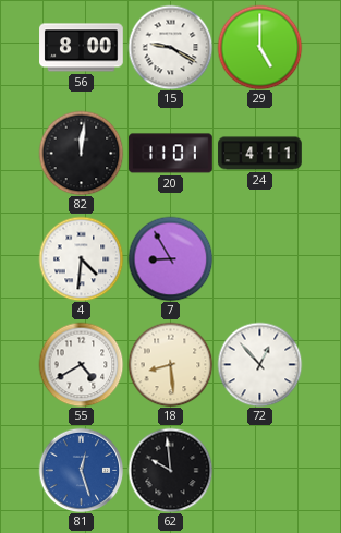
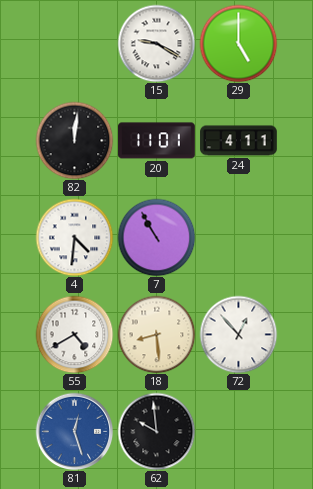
56: 8:00 -> none
7: 8:55 -> 10:55
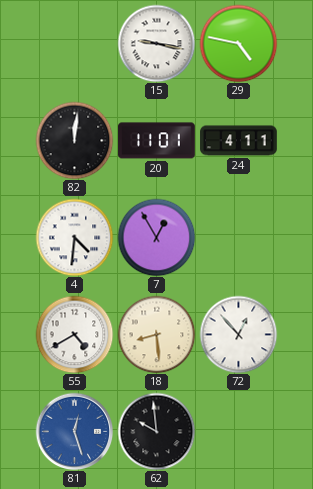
15: 9:20 -> 9:17
29: 5:00 -> 4:47
7: 10:55 -> 12:55
